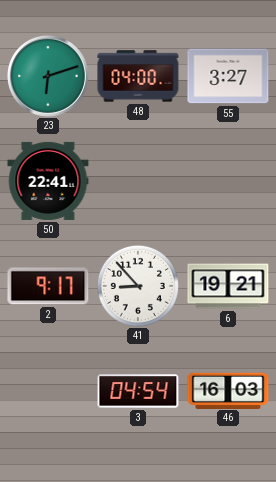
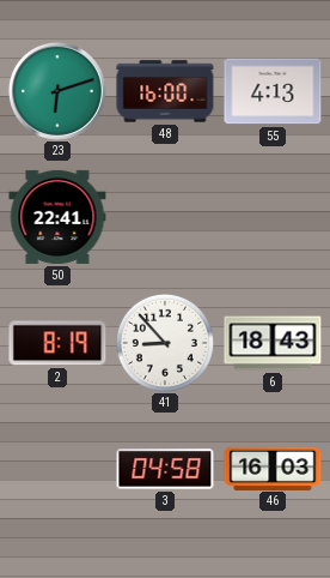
48: 04:00 -> 16:00
55: 3:27 -> 4:13
2: 9:17 -> 8:19
6: 19:21 -> 18:43
3: 04:54 -> 04:58
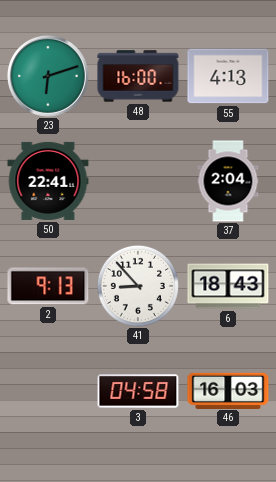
37: none -> 2:04
2: 8:19 -> 9:13
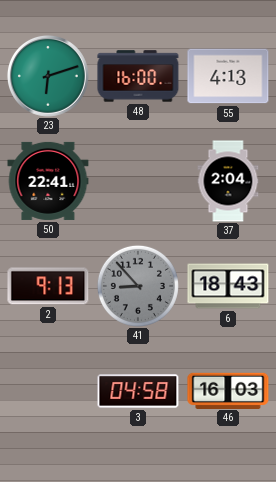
41 dial: white -> grey
